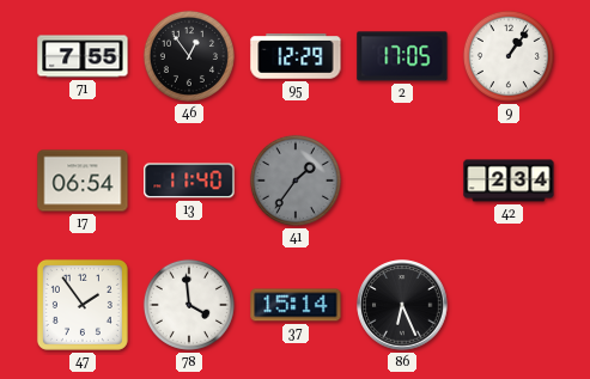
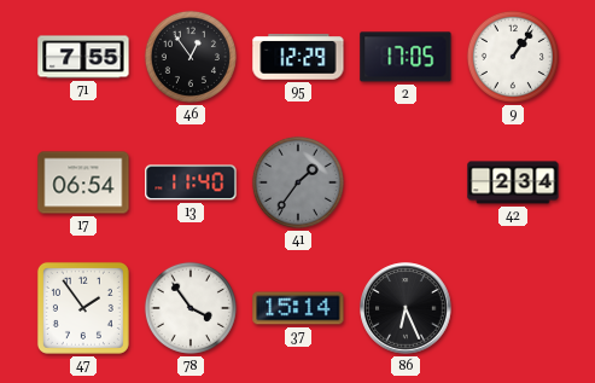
78: 3:59 -> 3:54
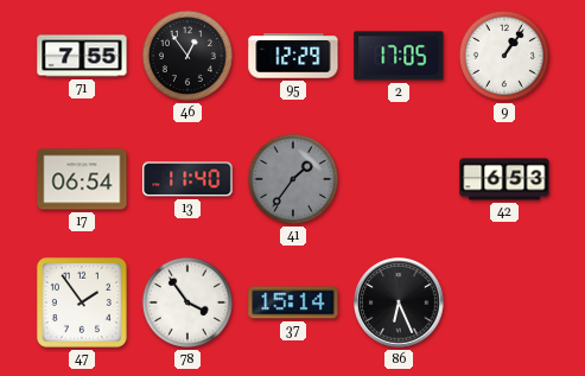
42: 2:34 -> 6:53
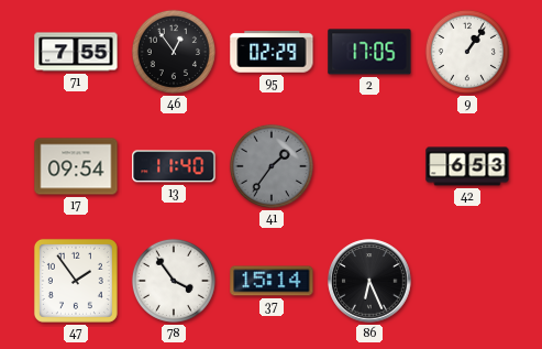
95: 12:29 -> 02:29
17: 06:54 -> 09:54
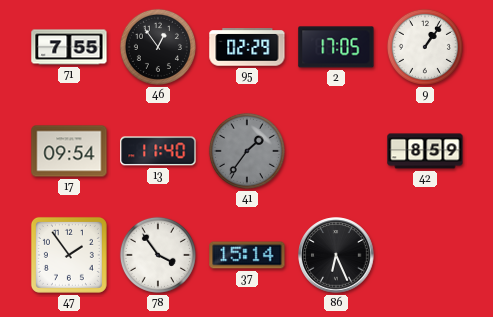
42: 6:53 -> 8:59
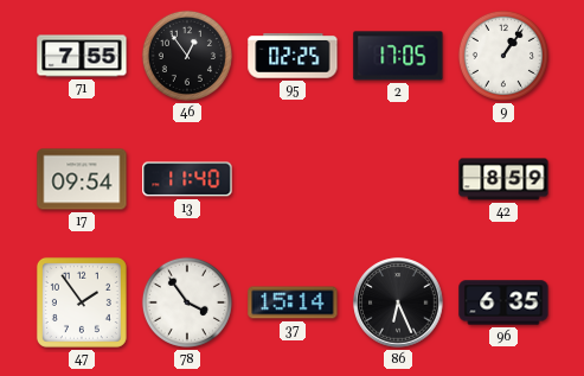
95: 02:29 -> 02:25
41: 1:36 -> none
96: none -> 6:35
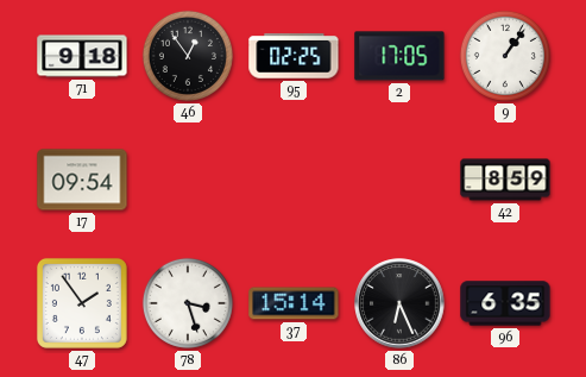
71: 7:55 -> 9:18
13: 11:40 -> none
78: 3:54 -> 3:27
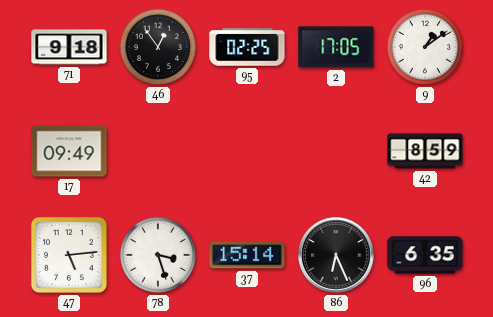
9: 1:06 -> 1:09
17: 09:54 -> 09:49
47: 1:54 -> 5:14
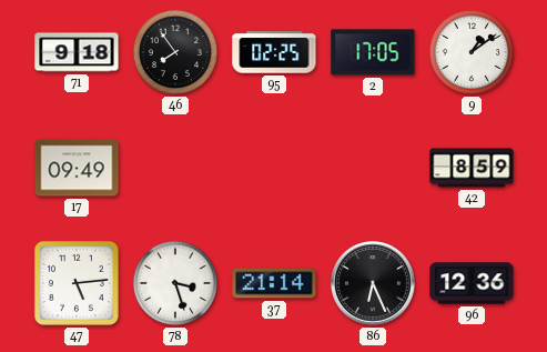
46: 12:54 -> 7:54
37: 15:14 -> 21:14
96: 6:35 -> 12:36
